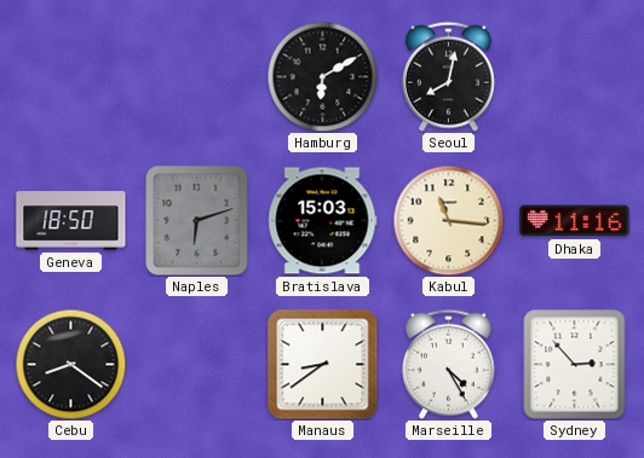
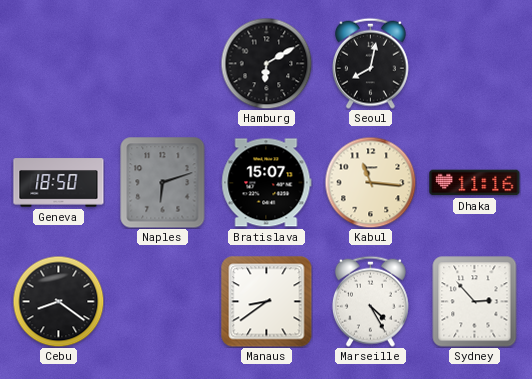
Bratislava: 15:03 -> 15:07
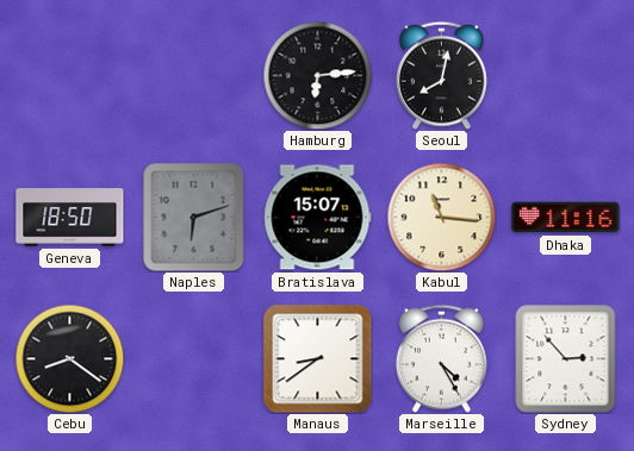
Hamburg: 6:10 -> 6:14
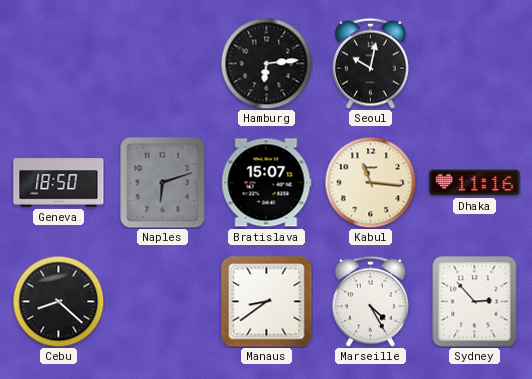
Seoul: 8:02 -> 10:02
Cebu: 8:21 -> 8:22
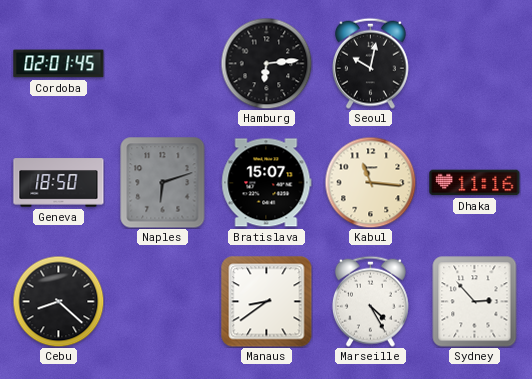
Cordoba: none -> 02:01
